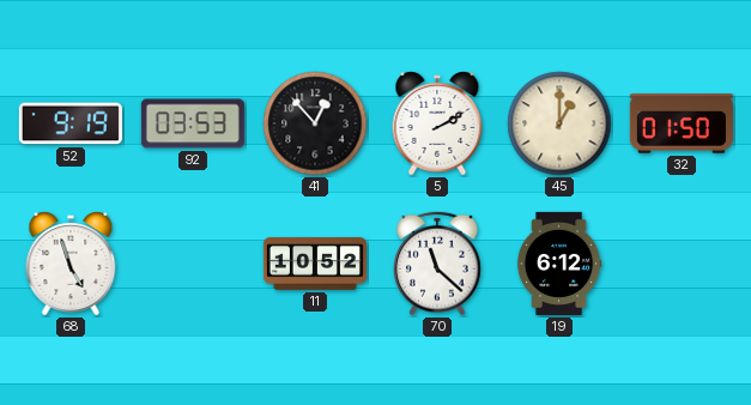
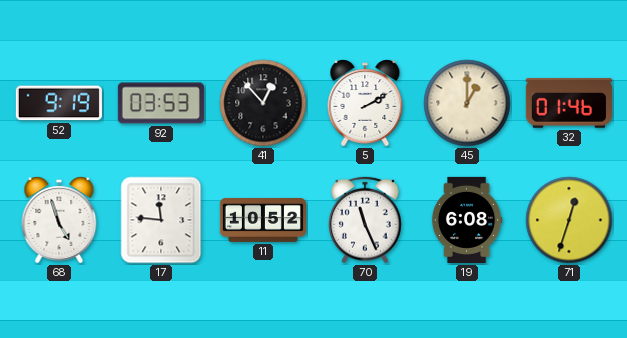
32: 01:50 -> 01:46
17: none -> 11:46
70: 11:22 -> 11:26
19: 6:12 -> 6:08
71: none -> 12:33
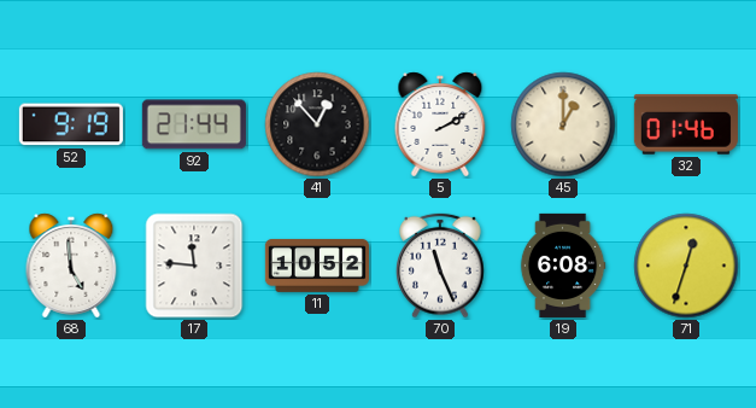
92: 03:53 -> 21:44
68: 4:57 -> 4:59
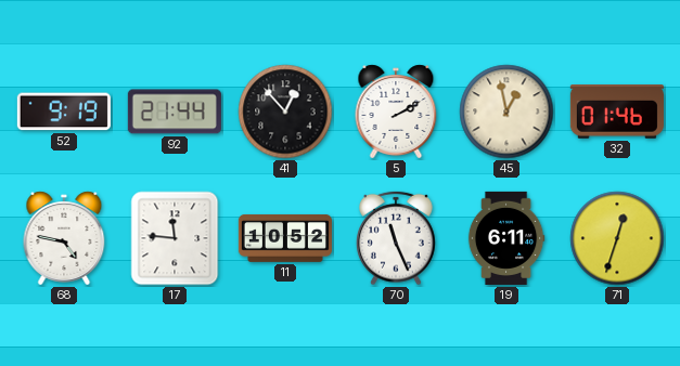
45: 1:00 -> 12:58
68: 4:59 -> 4:47
19: 6:08 -> 6:11
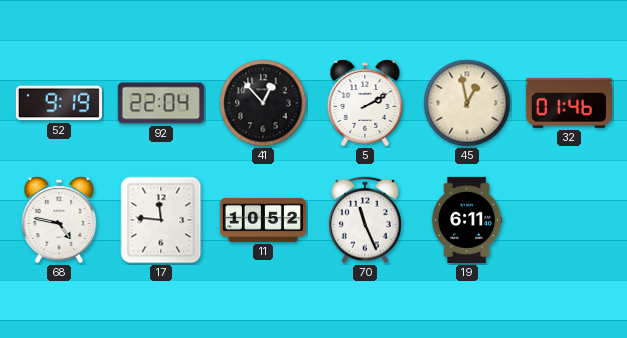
92: 21:44 -> 22:04
71: 12:33 -> none
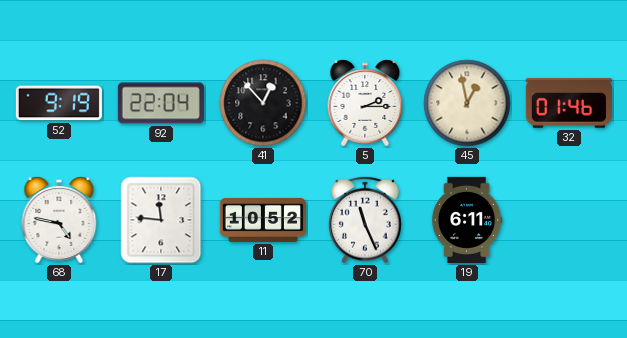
5: 2:10 -> 2:15
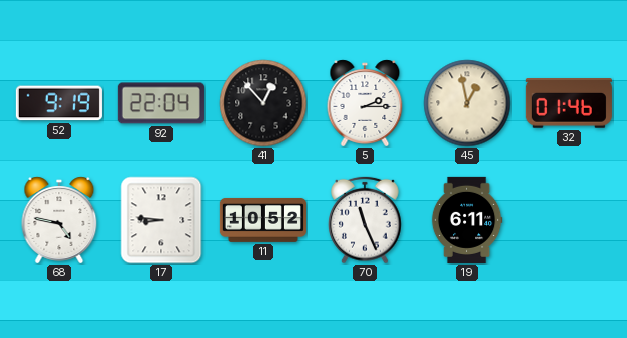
17: 11:46 -> 8:46
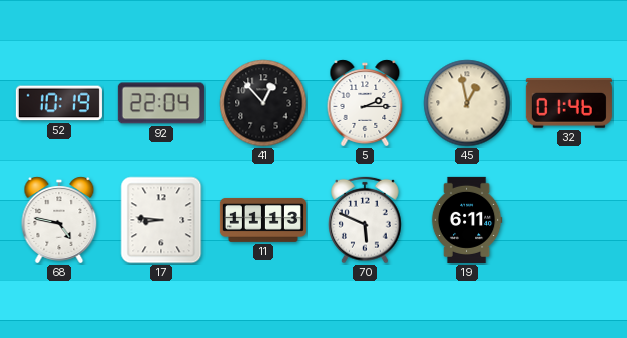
52: 9:19 -> 10:19
11: 10:52 -> 11:13
70: 11:26 -> 5:49
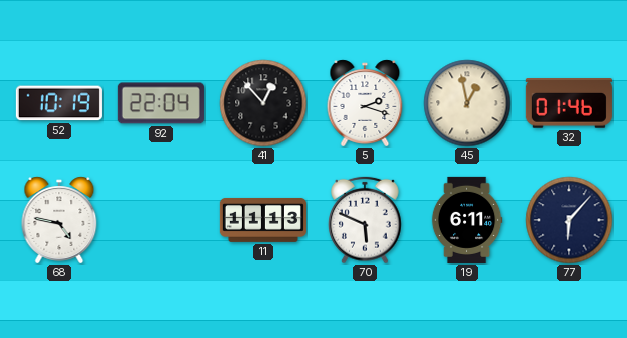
5: 2:15 -> 2:18
17: 8:46 -> none
77: none -> 6:07
